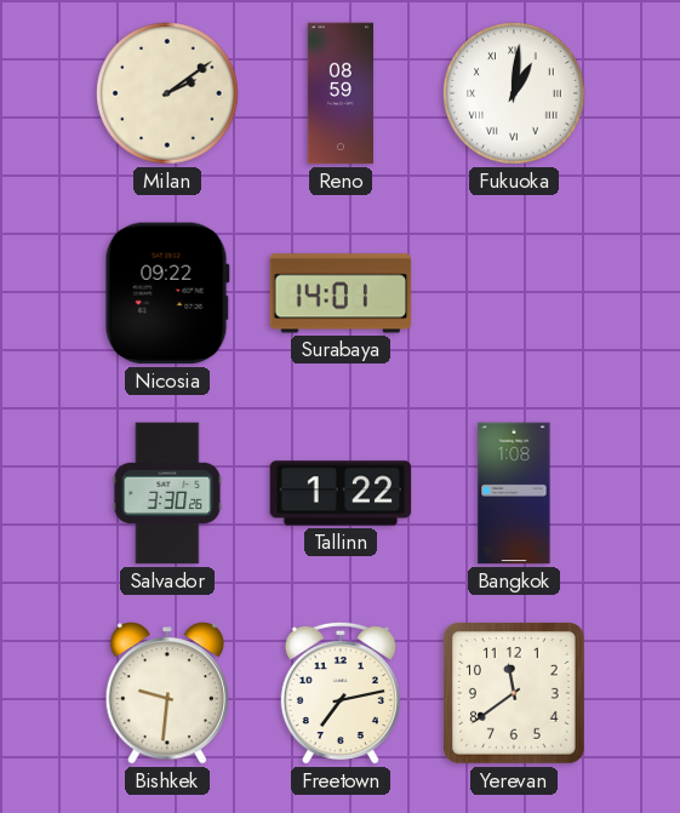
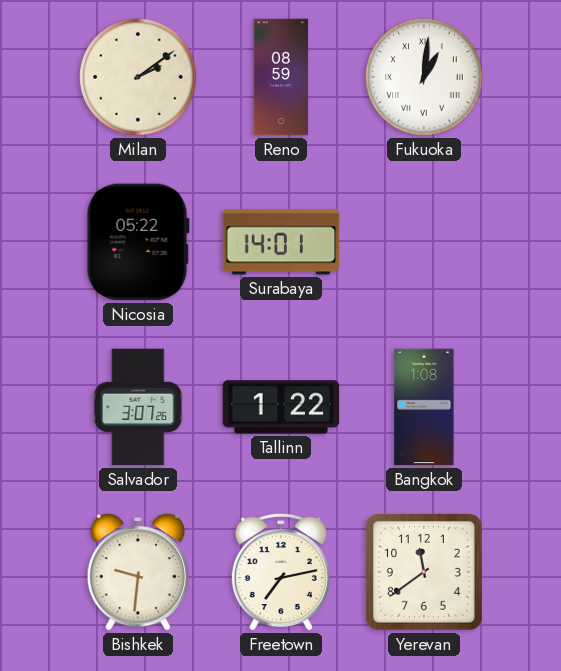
Nicosia: 09:22 -> 05:22
Salvador: 3:30 -> 3:07
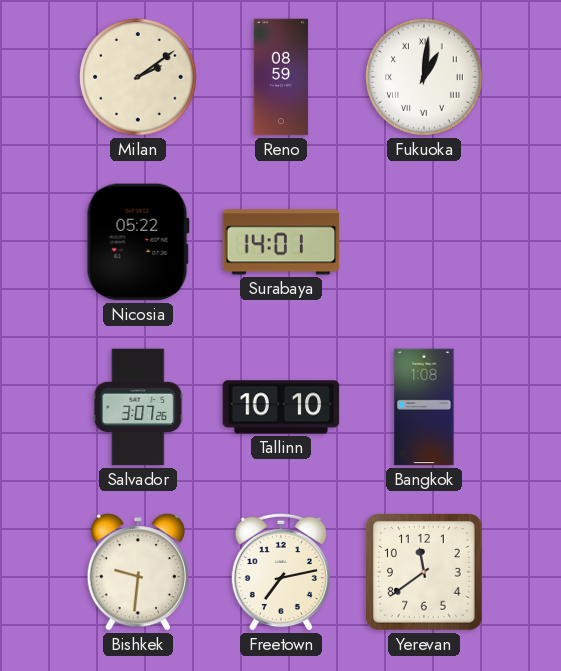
Tallinn: 1:22 -> 10:10
